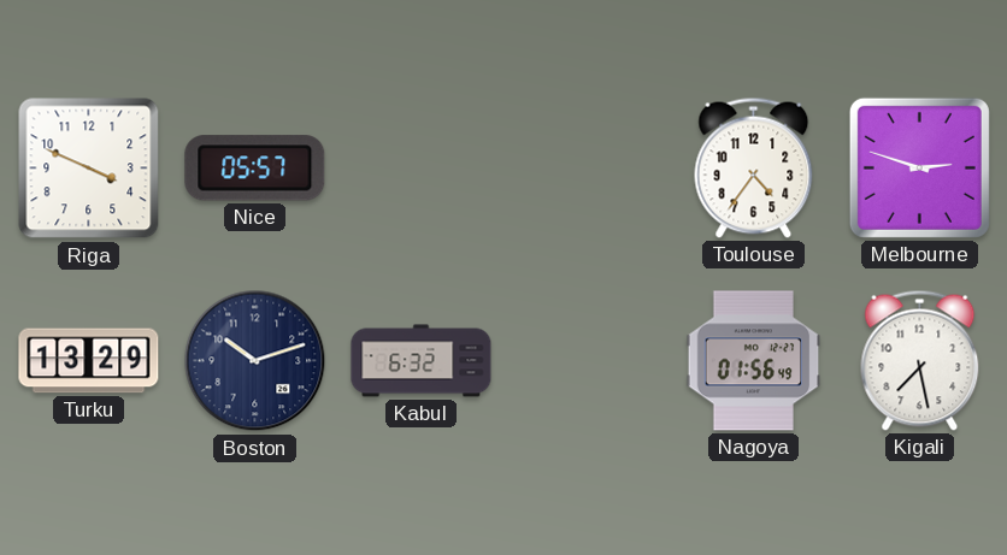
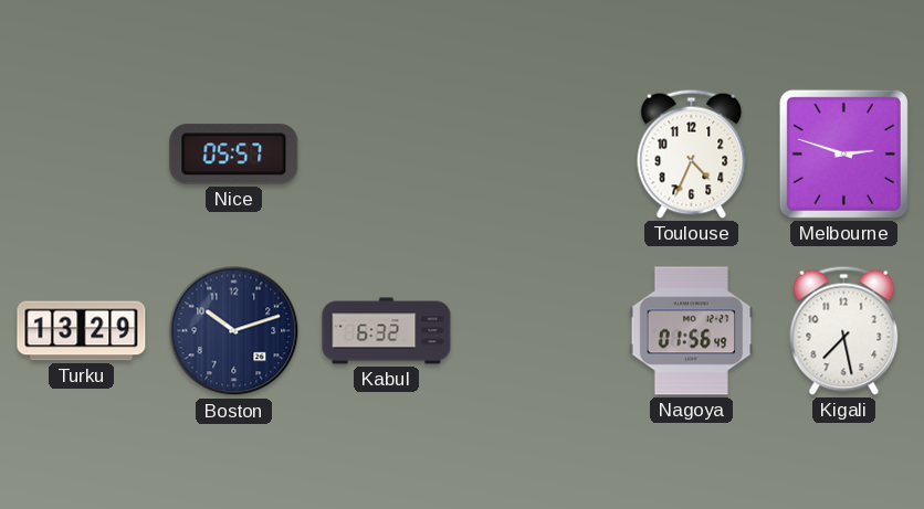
Riga: 3:49 -> none
Toulouse: 4:36 -> 4:34
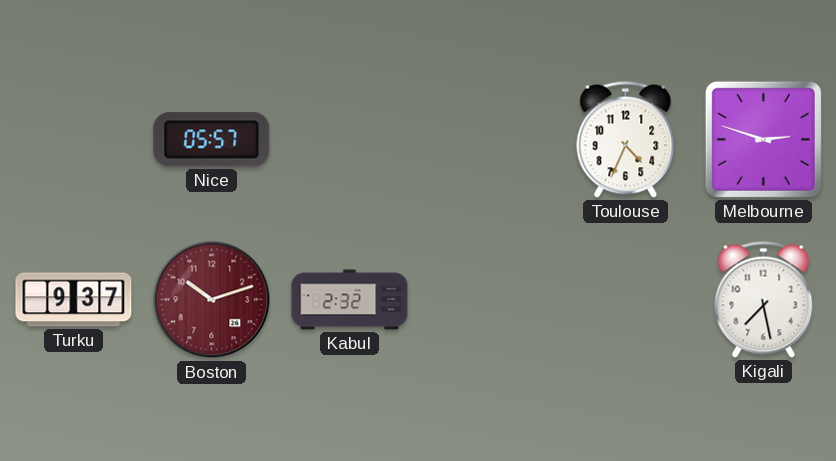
Turku: 13:29 -> 9:37
Boston dial: navy -> burgundy
Kabul: 6:32 -> 2:32
Nagoya: 01:56 -> none
